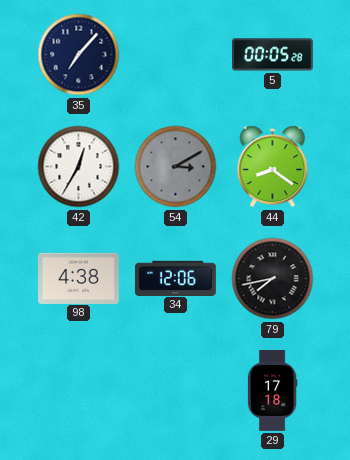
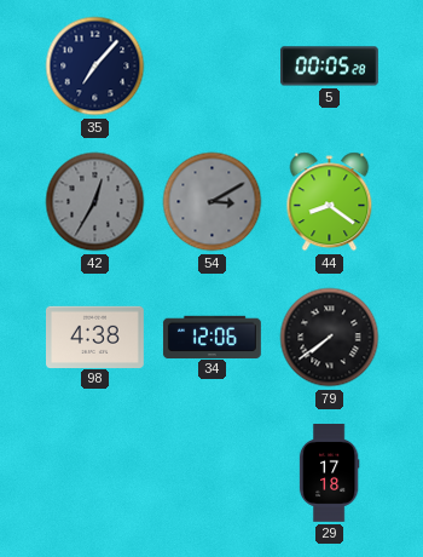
42 dial: white -> grey
79: 7:43 -> 7:39
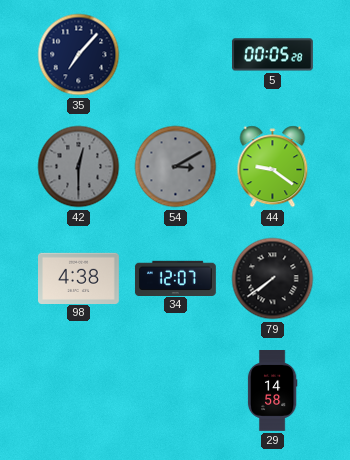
42: 12:35 -> 12:30
44: 8:21 -> 9:21
34: 12:06 -> 12:07
29: 17:18 -> 14:58
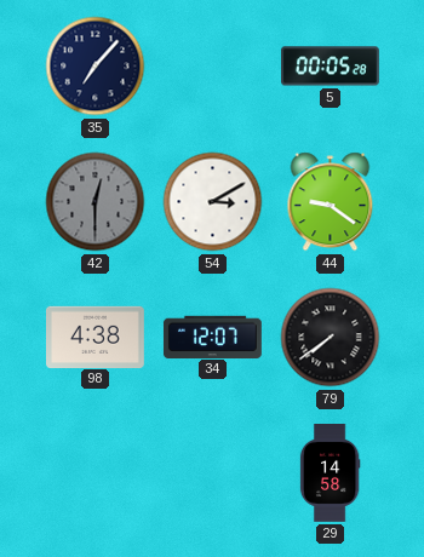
54 dial: grey -> white
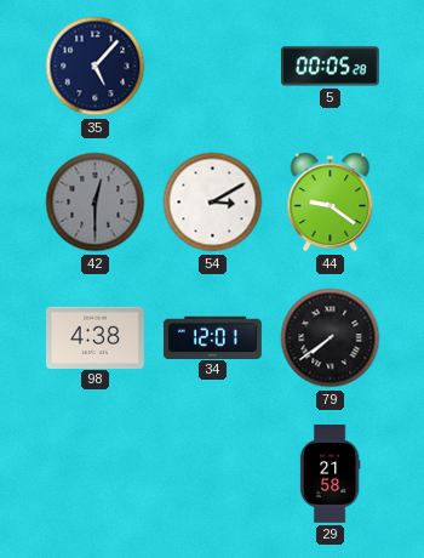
35: 7:07 -> 5:07
34: 12:07 -> 12:01
29: 14:58 -> 21:58
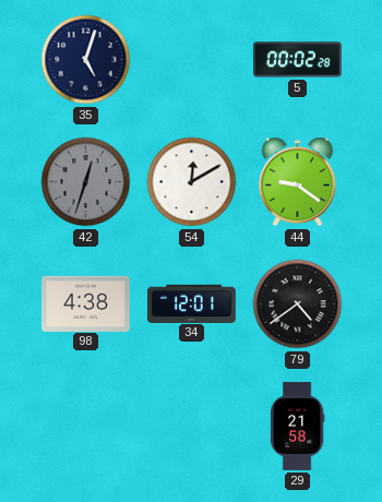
35: 5:07 -> 5:03
5: 00:05 -> 00:02
42: 12:30 -> 12:33
54: 3:10 -> 12:10
79: 7:39 -> 4:39
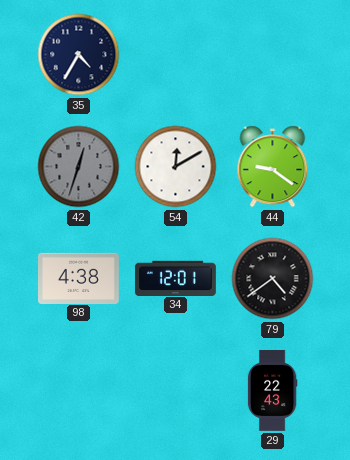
35: 5:03 -> 4:35
5: 00:02 -> none
29: 21:58 -> 22:43
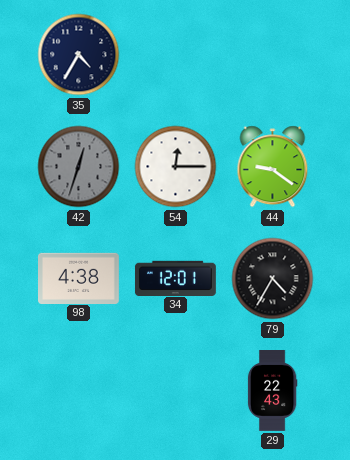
54: 12:10 -> 12:15
79: 4:39 -> 4:35
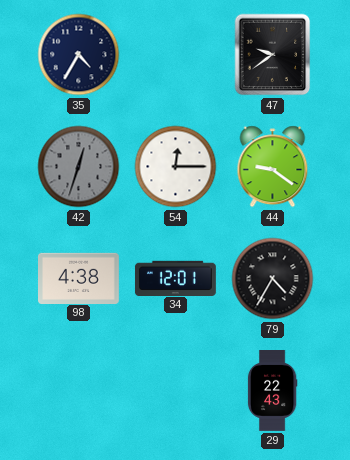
47: none -> 9:39
